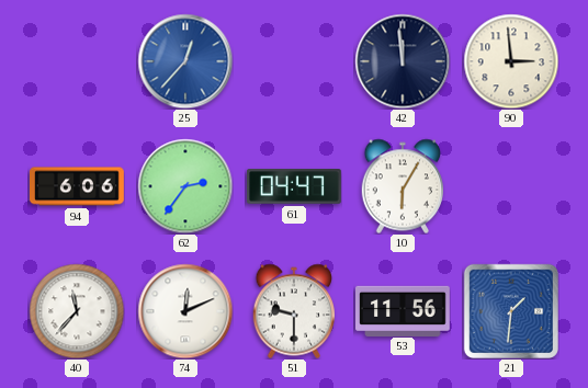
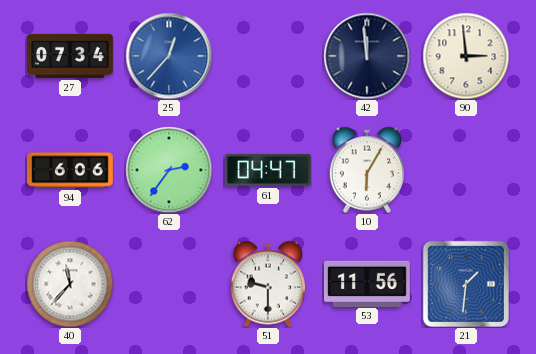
27: none -> 07:34
74: 12:11 -> none
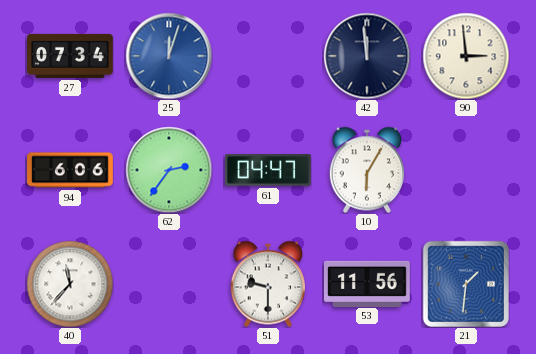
25: 12:37 -> 12:03
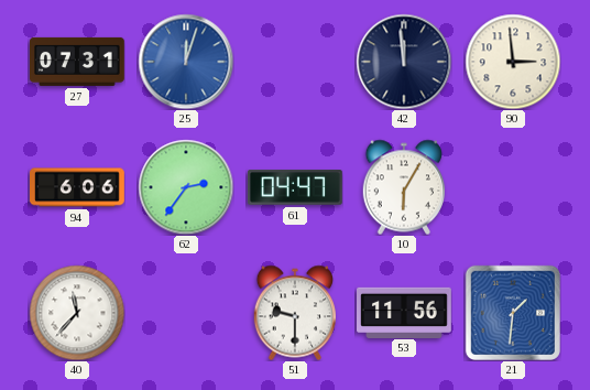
27: 07:34 -> 07:31
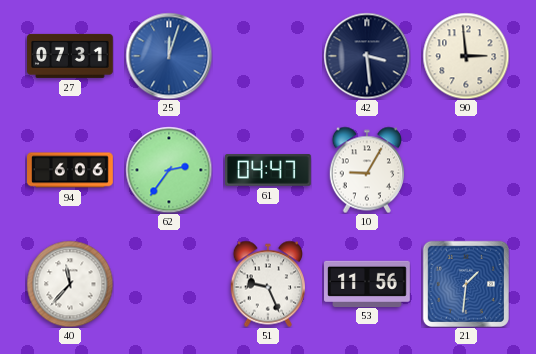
42: 11:59 -> 3:29
10: 6:05 -> 9:05
51: 9:30 -> 9:26
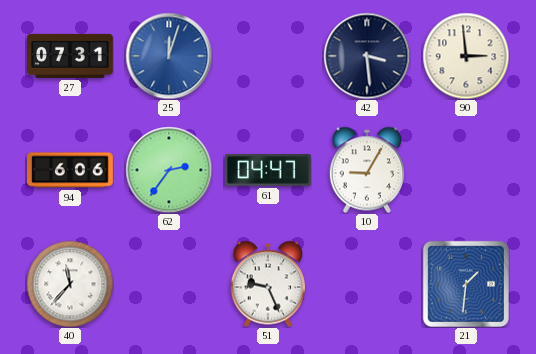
53: 11:56 -> none
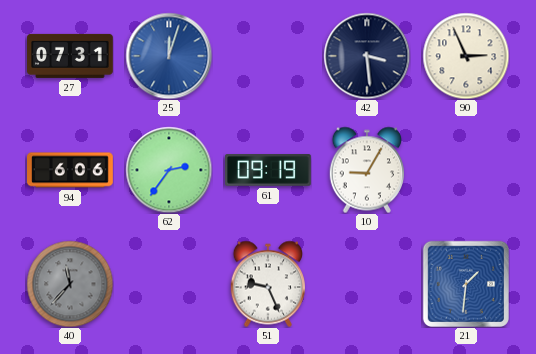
90: 2:59 -> 2:56
61: 04:47 -> 09:19
40 dial: white -> grey
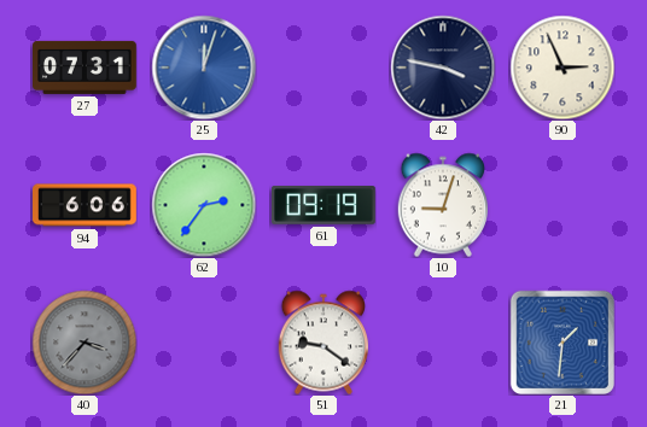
42: 3:29 -> 3:47
10: 9:05 -> 9:03
40: 11:37 -> 3:37
51: 9:26 -> 9:21
